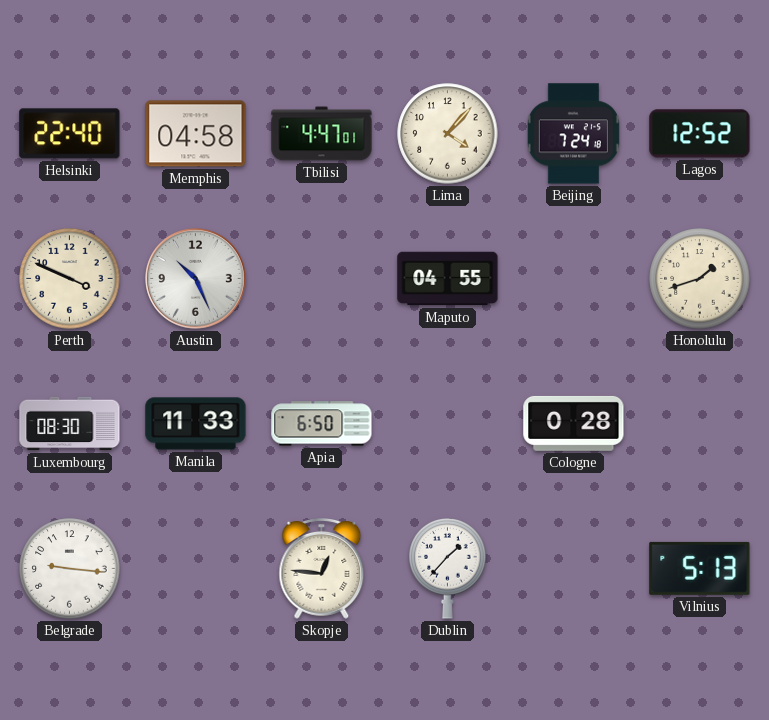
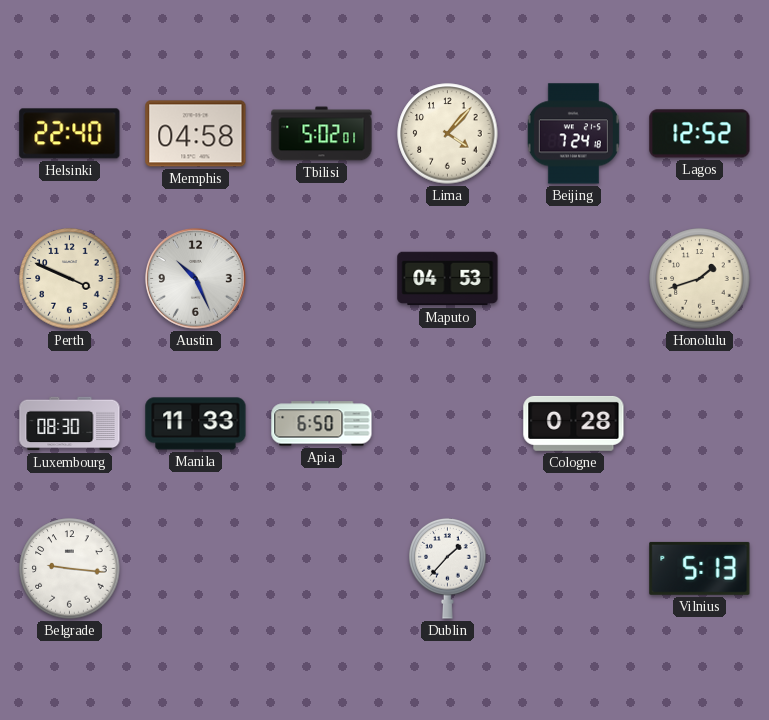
Tbilisi: 4:47 -> 5:02
Maputo: 04:55 -> 04:53
Skopje: 12:46 -> none
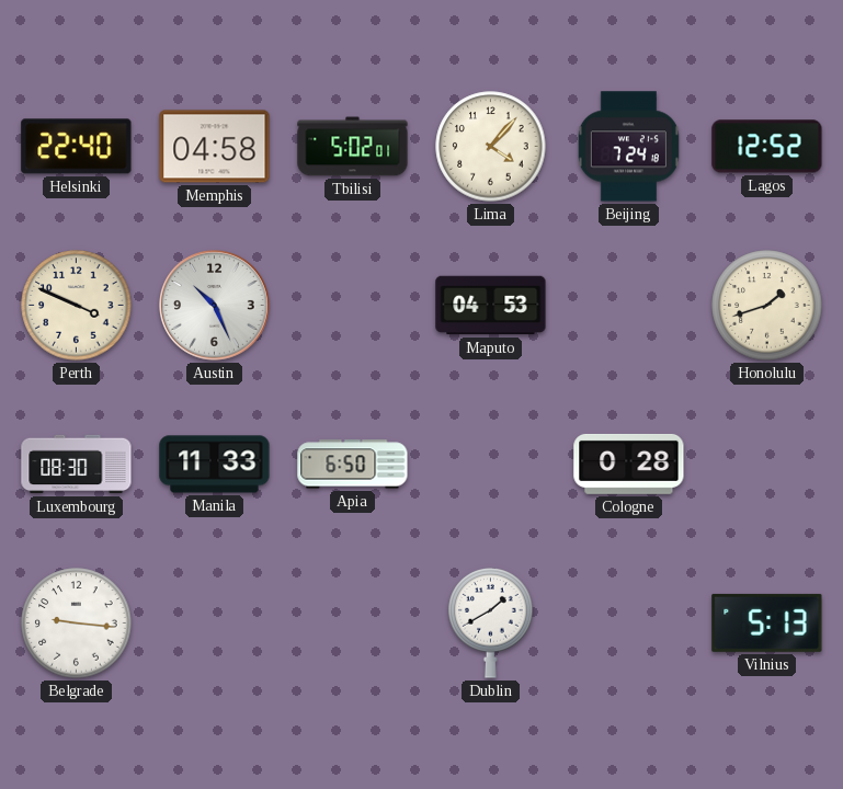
Dublin: 1:37 -> 1:40
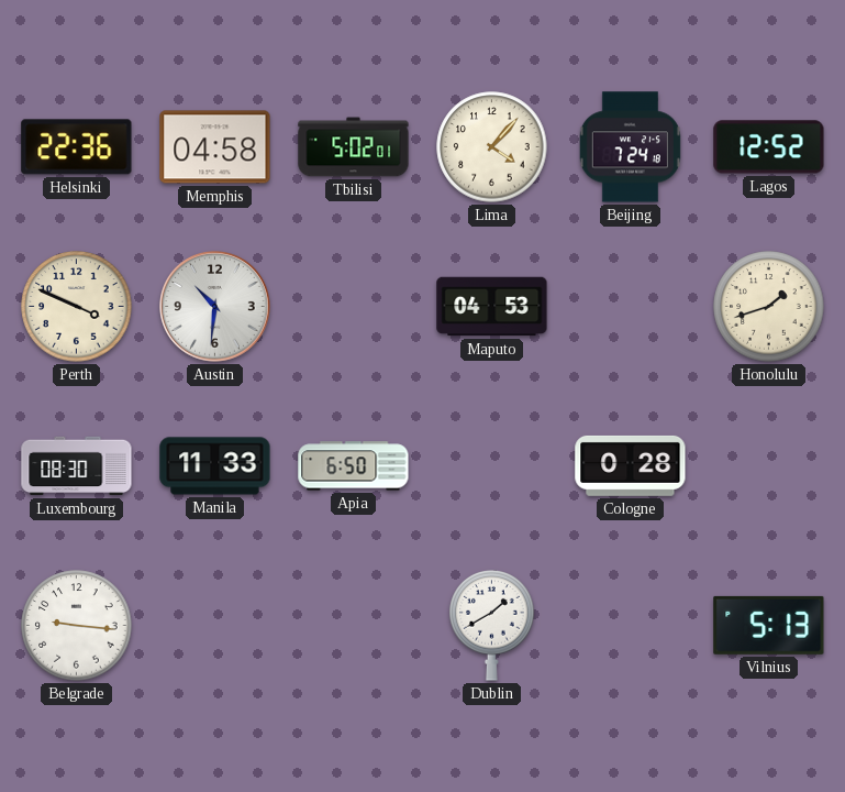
Helsinki: 22:40 -> 22:36
Austin: 10:26 -> 10:31
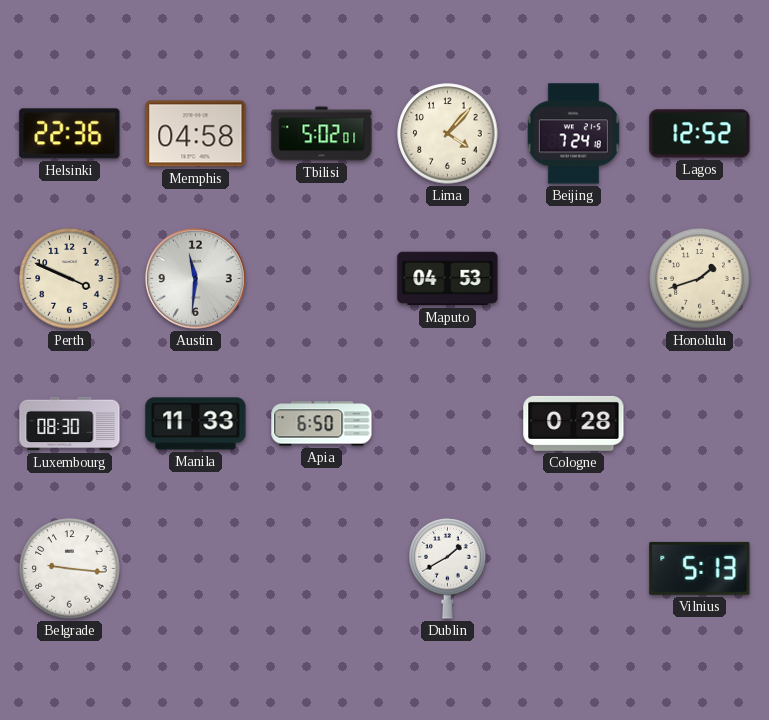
Austin: 10:31 -> 11:31
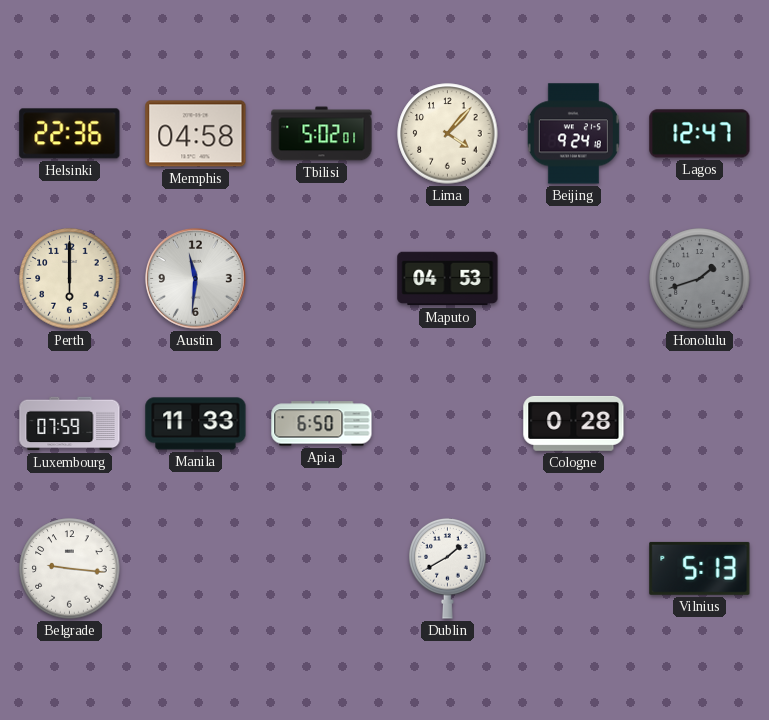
Beijing: 7:24 -> 9:24
Lagos: 12:52 -> 12:47
Perth: 3:49 -> 6:00
Honolulu dial: cream -> grey
Luxembourg: 08:30 -> 07:59
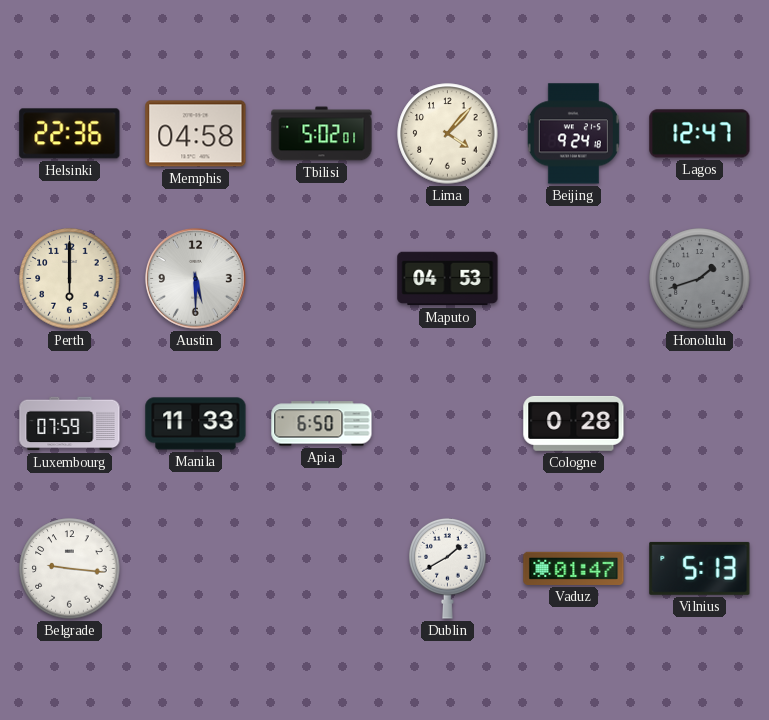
Austin: 11:31 -> 5:30
Vaduz: none -> 01:47
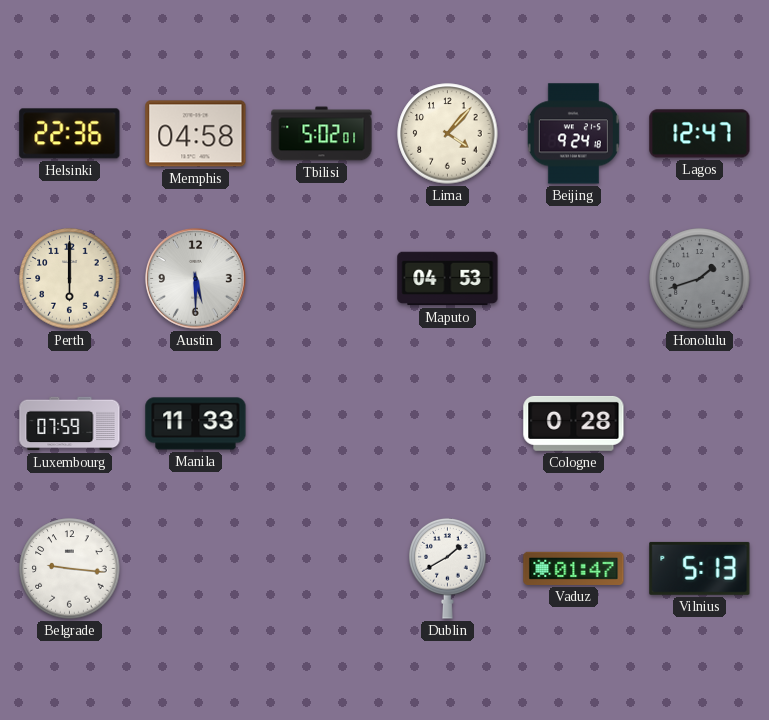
Apia: 6:50 -> none
